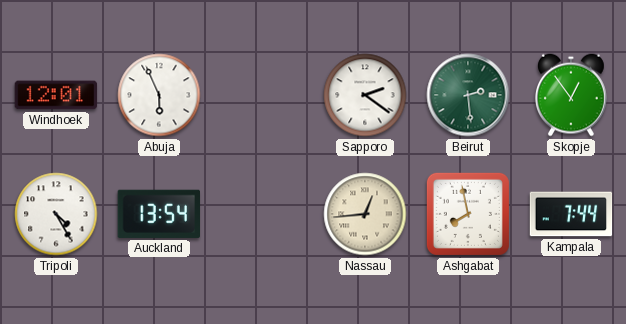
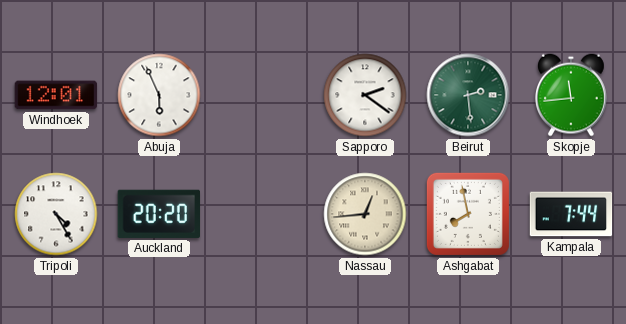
Skopje: 12:54 -> 11:44
Auckland: 13:54 -> 20:20
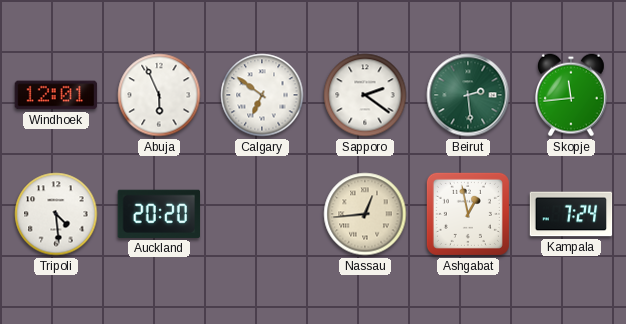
Calgary: none -> 6:51
Tripoli: 4:25 -> 4:29
Ashgabat: 7:58 -> 12:58
Kampala: 7:44 -> 7:24
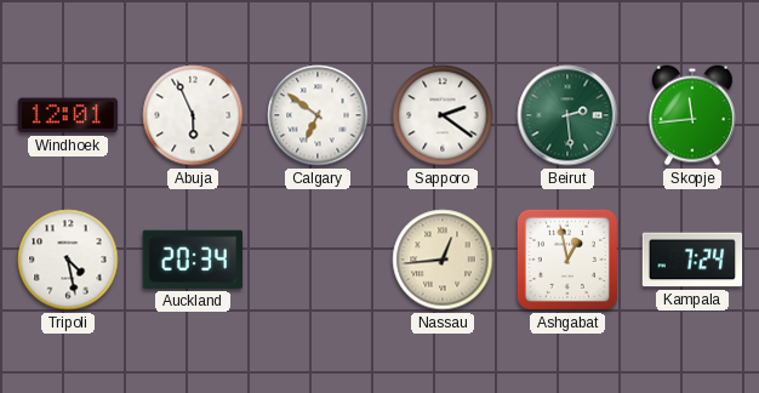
Tripoli: 4:29 -> 4:28
Auckland: 20:20 -> 20:34
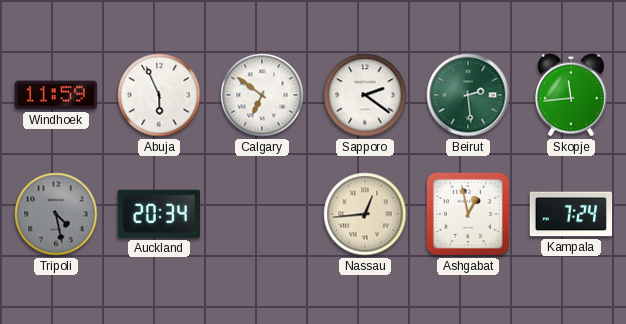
Windhoek: 12:01 -> 11:59
Tripoli dial: white -> grey
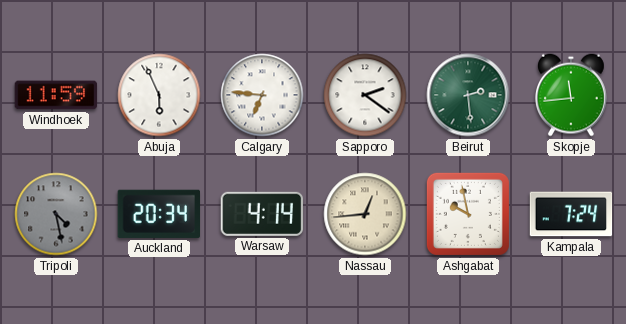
Calgary: 6:51 -> 6:46
Warsaw: none -> 4:14
Ashgabat: 12:58 -> 9:58
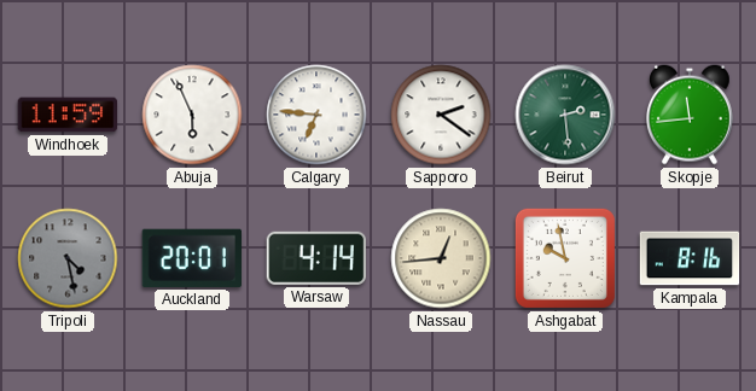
Auckland: 20:34 -> 20:01
Kampala: 7:24 -> 8:16
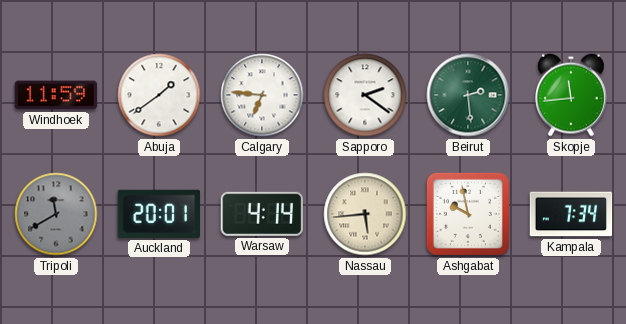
Abuja: 5:56 -> 1:39
Tripoli: 4:28 -> 11:40
Nassau: 12:44 -> 5:44
Kampala: 8:16 -> 7:34
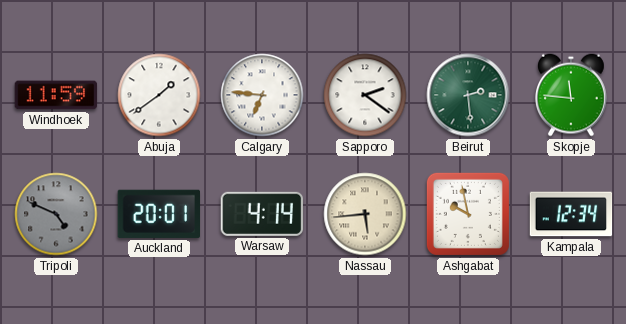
Skopje: 11:44 -> 11:46
Tripoli: 11:40 -> 4:49
Kampala: 7:34 -> 12:34
